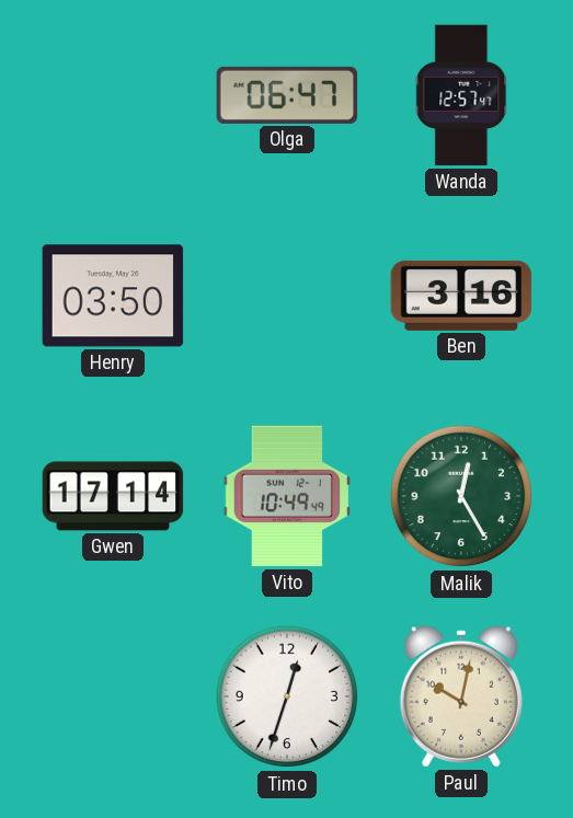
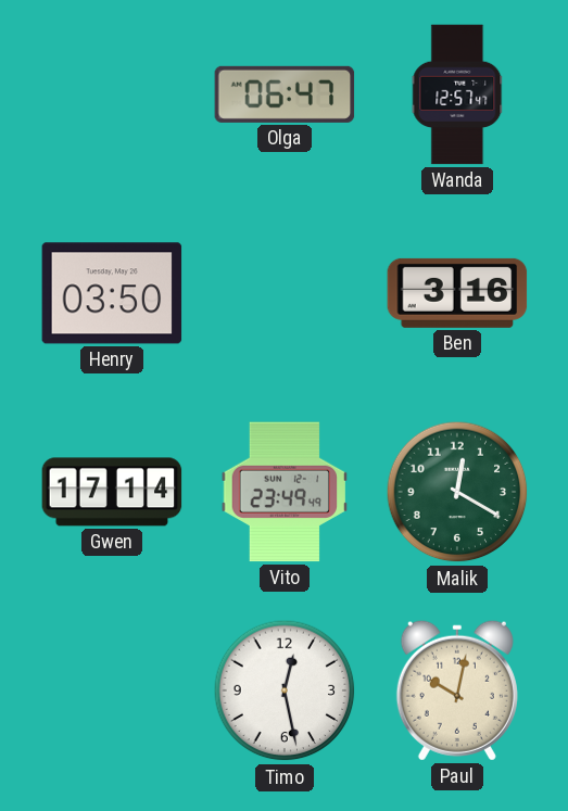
Vito: 10:49 -> 23:49
Malik: 12:25 -> 12:20
Timo: 12:33 -> 12:28
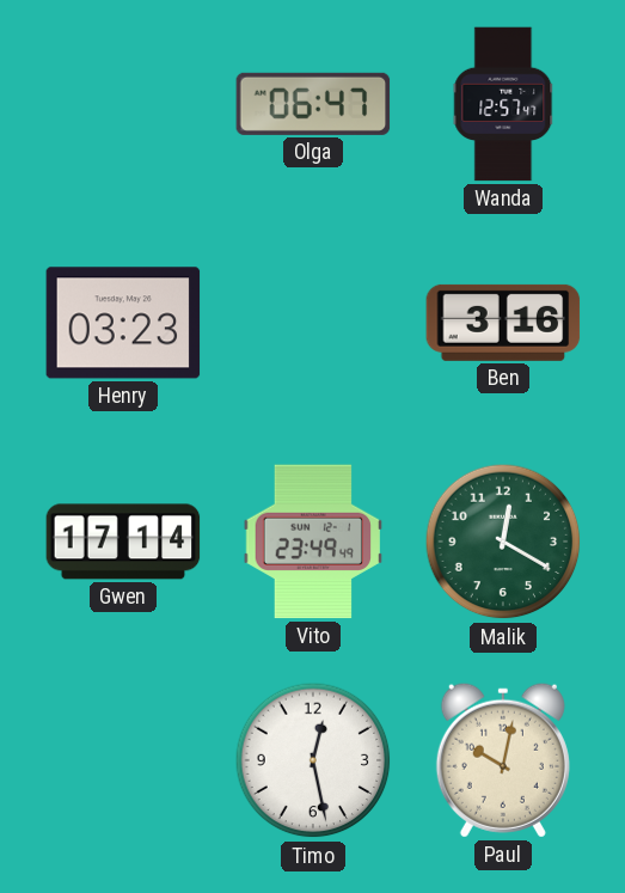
Henry: 03:50 -> 03:23
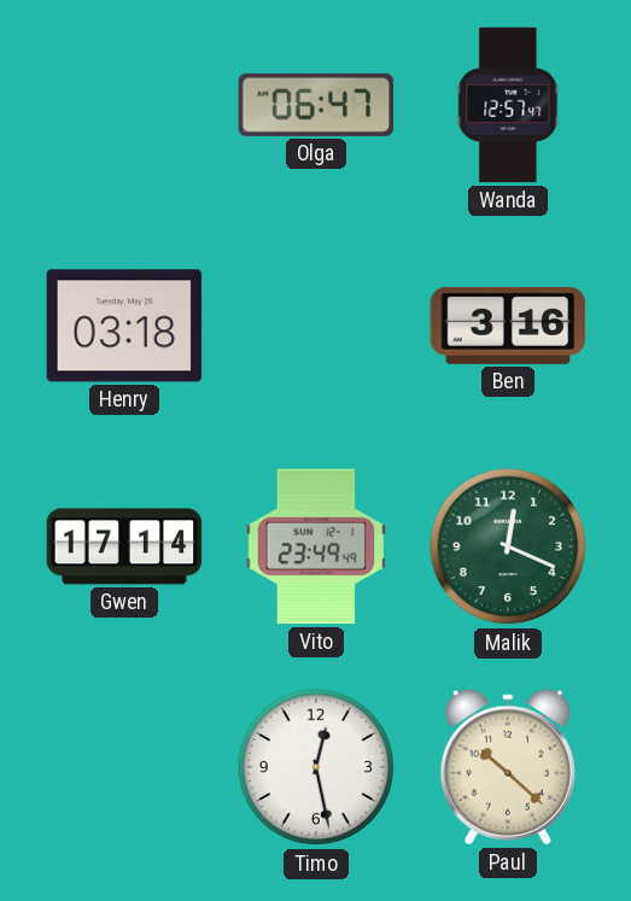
Henry: 03:23 -> 03:18
Malik: 12:20 -> 12:19
Paul: 10:02 -> 10:22
